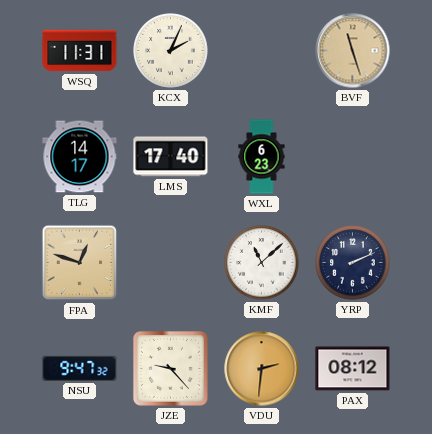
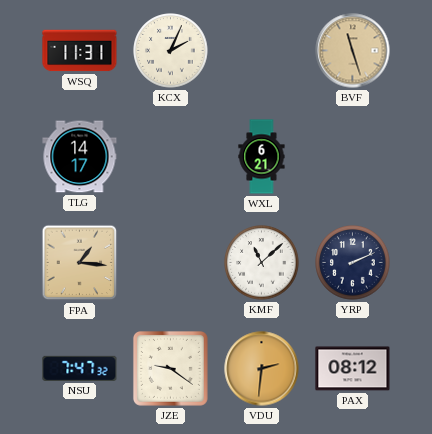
LMS: 17:40 -> none
WXL: 6:23 -> 6:21
FPA: 12:48 -> 1:16
NSU: 9:47 -> 7:47
JZE: 9:23 -> 9:21
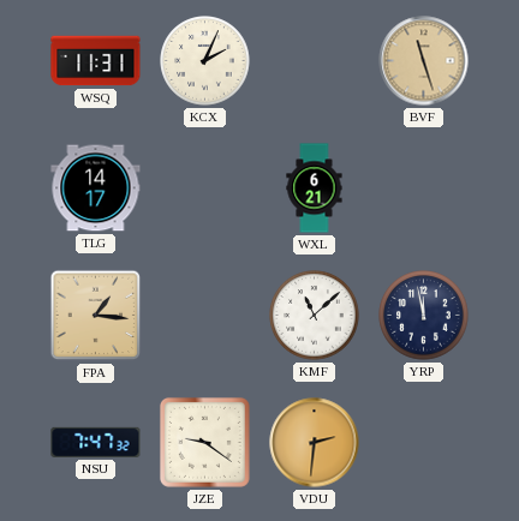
YRP: 2:11 -> 11:58
PAX: 08:12 -> none
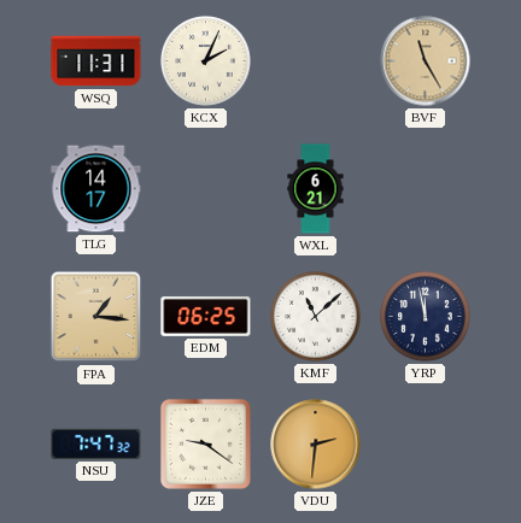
BVF: 11:27 -> 11:25
EDM: none -> 06:25
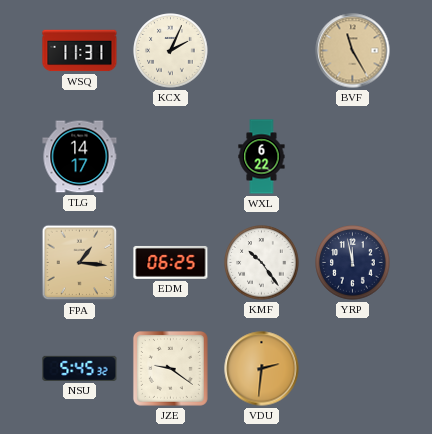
WXL: 6:21 -> 6:22
KMF: 11:08 -> 10:24
NSU: 7:47 -> 5:45
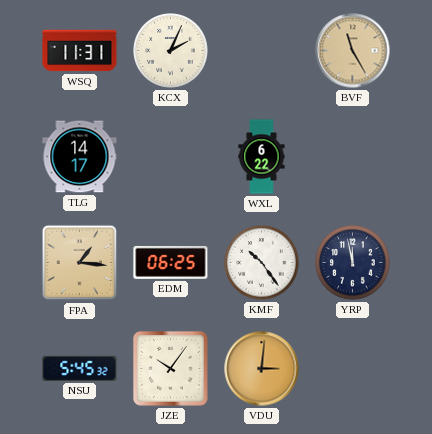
JZE: 9:21 -> 10:06
VDU: 2:31 -> 3:01
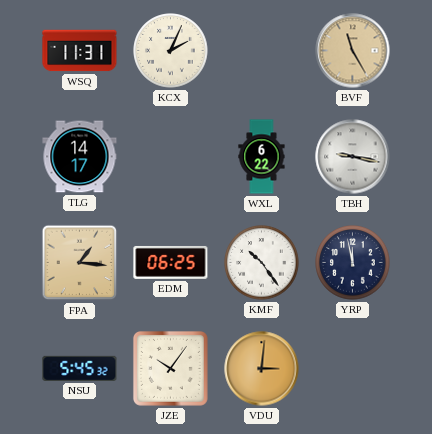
TBH: none -> 9:17
